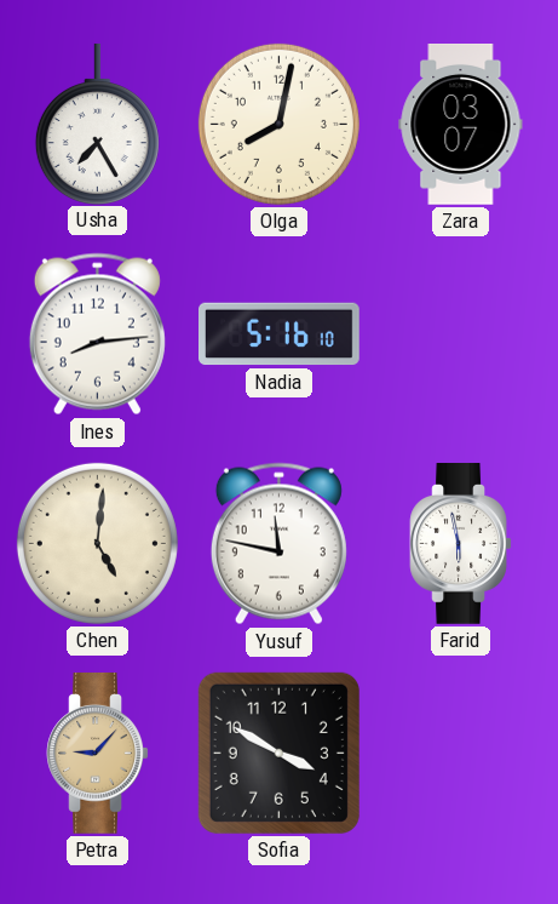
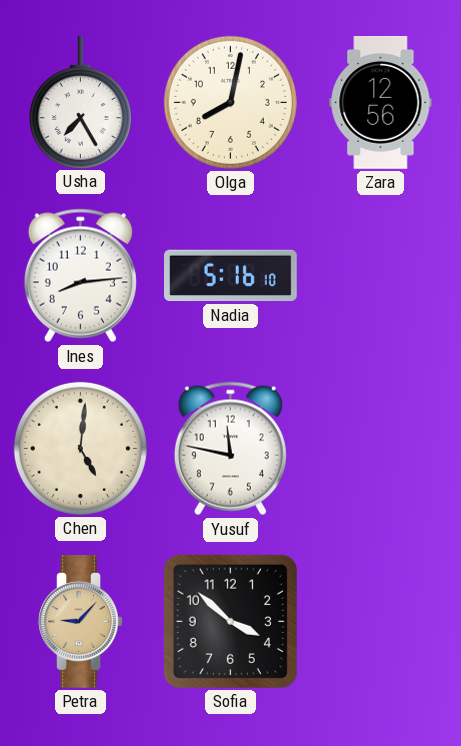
Zara: 03:07 -> 12:56
Farid: 5:58 -> none
Sofia: 3:50 -> 3:52
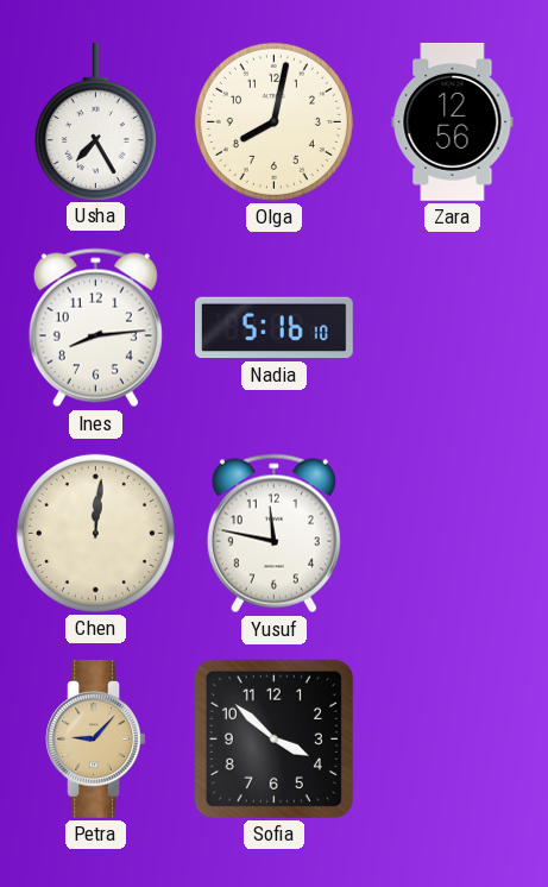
Chen: 5:01 -> 12:01
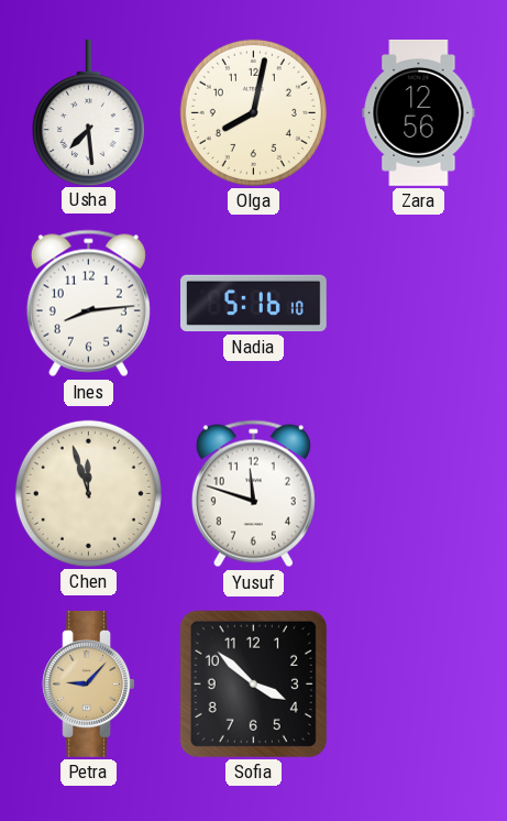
Usha: 7:25 -> 7:29
Chen: 12:01 -> 11:57
Yusuf: 11:47 -> 11:48
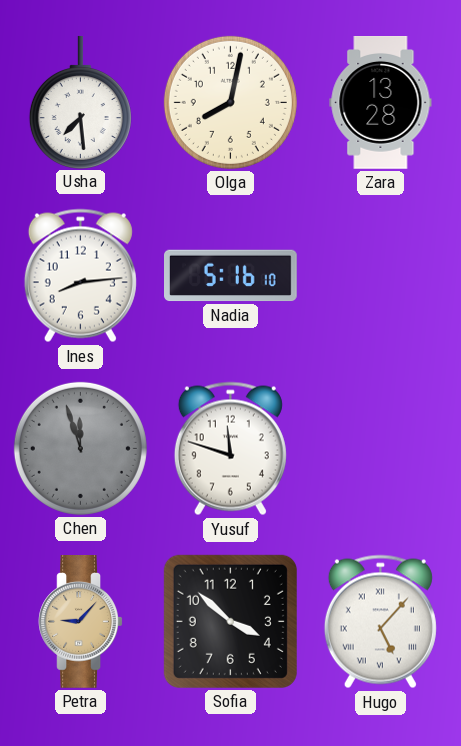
Zara: 12:56 -> 13:28
Chen dial: cream -> grey
Hugo: none -> 5:07
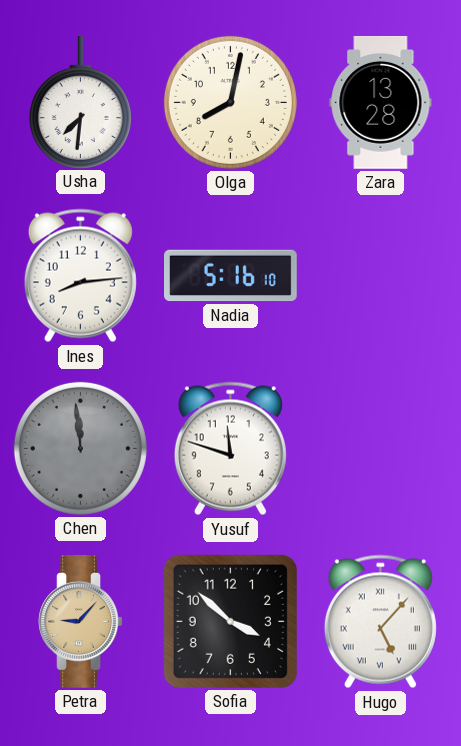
Usha: 7:29 -> 7:31
Chen: 11:57 -> 11:59
